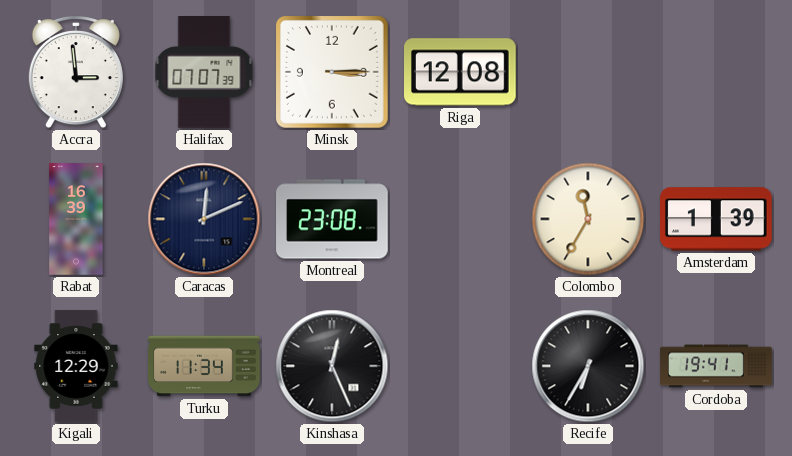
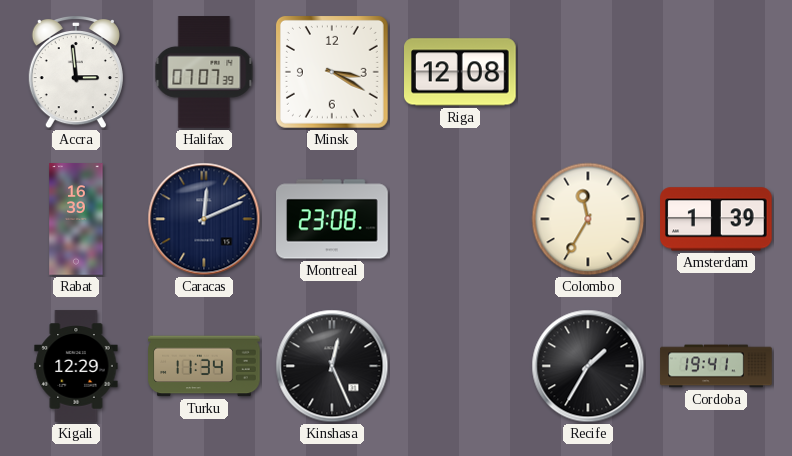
Minsk: 3:15 -> 3:20
Recife: 6:35 -> 1:35
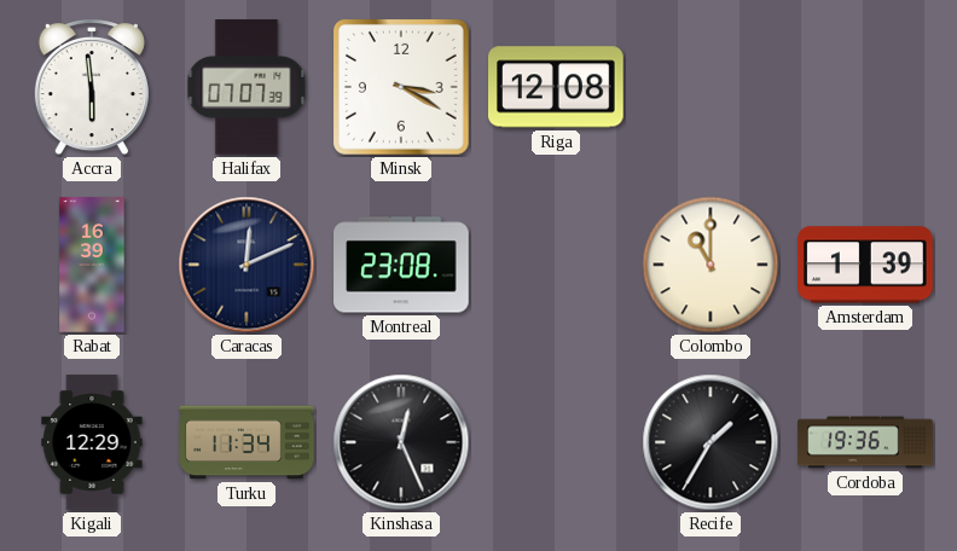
Accra: 2:59 -> 5:59
Colombo: 11:35 -> 11:00
Cordoba: 19:41 -> 19:36
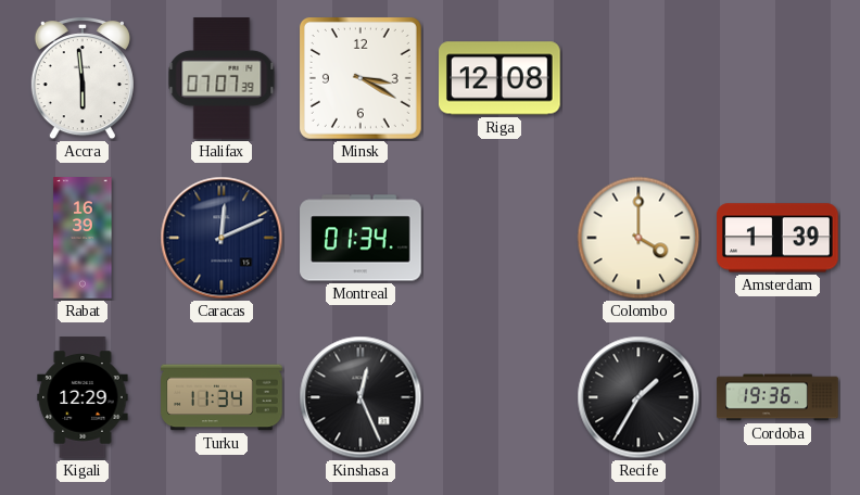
Montreal: 23:08 -> 01:34
Colombo: 11:00 -> 4:00
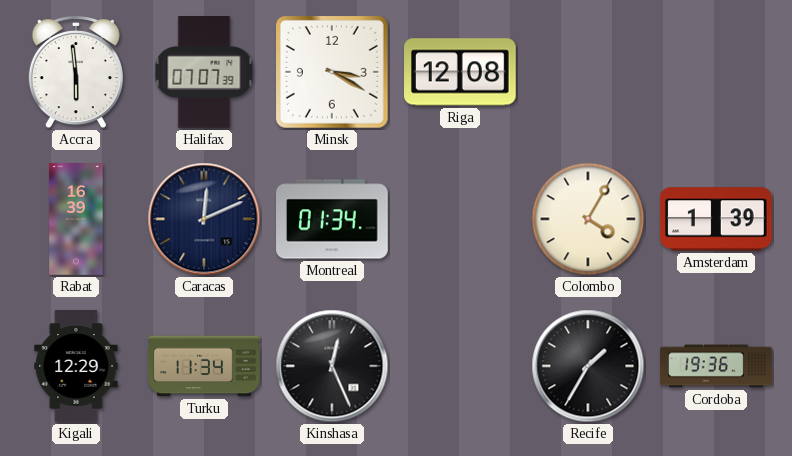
Colombo: 4:00 -> 4:05
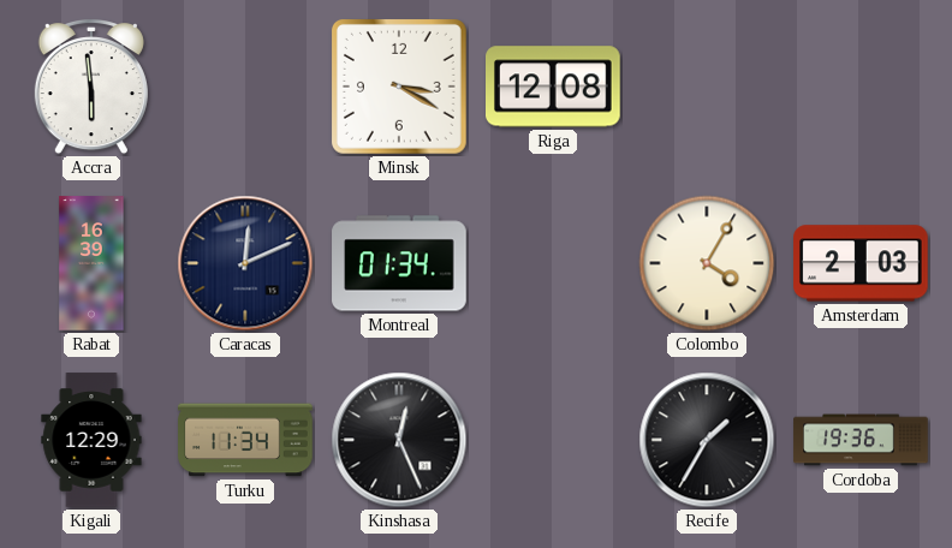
Halifax: 07:07 -> none
Amsterdam: 1:39 -> 2:03
